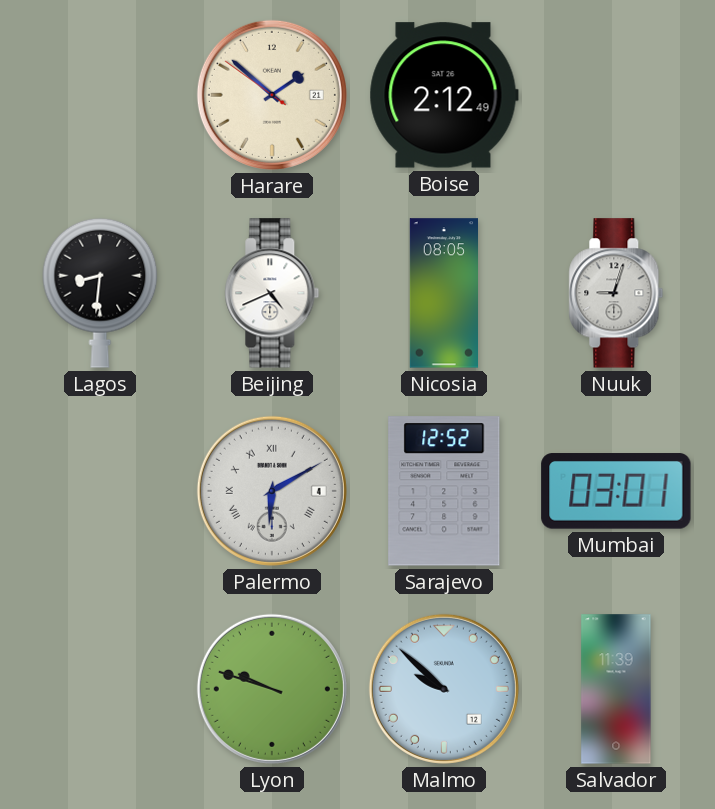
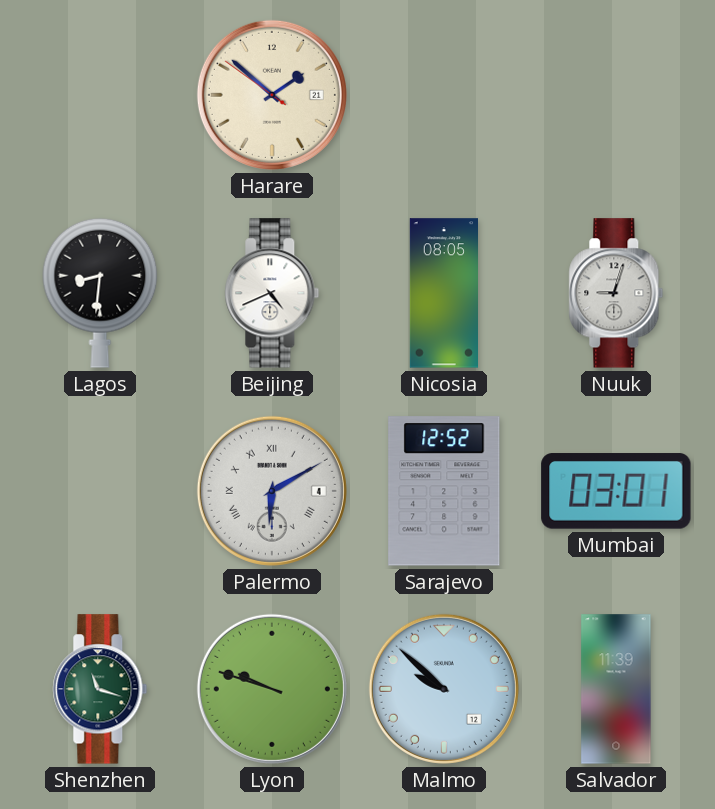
Boise: 2:12 -> none
Shenzhen: none -> 11:18
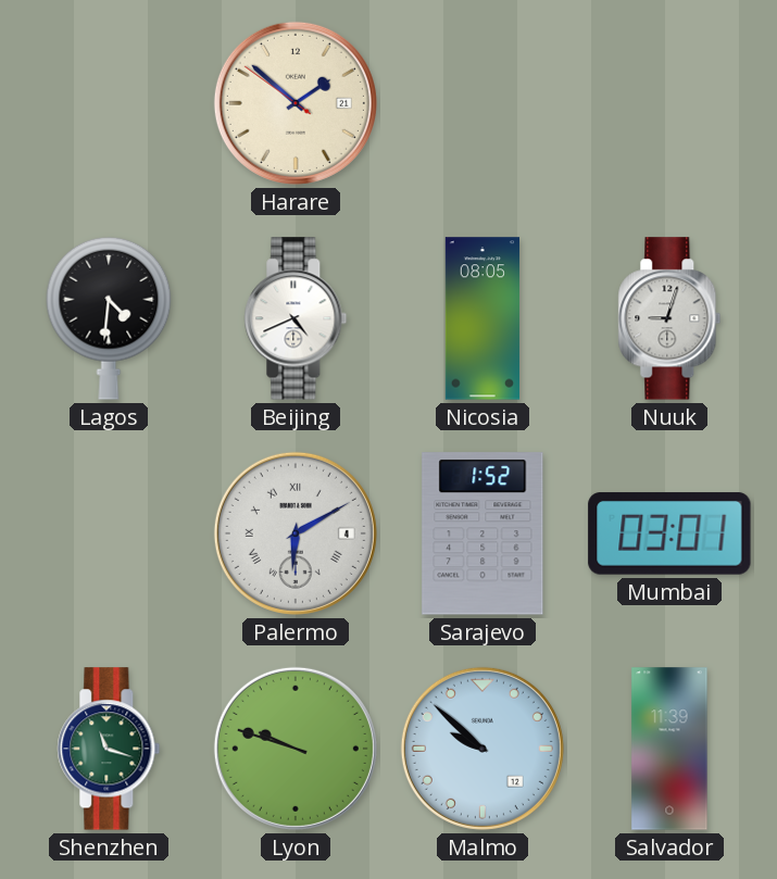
Lagos: 8:31 -> 4:31
Sarajevo: 12:52 -> 1:52
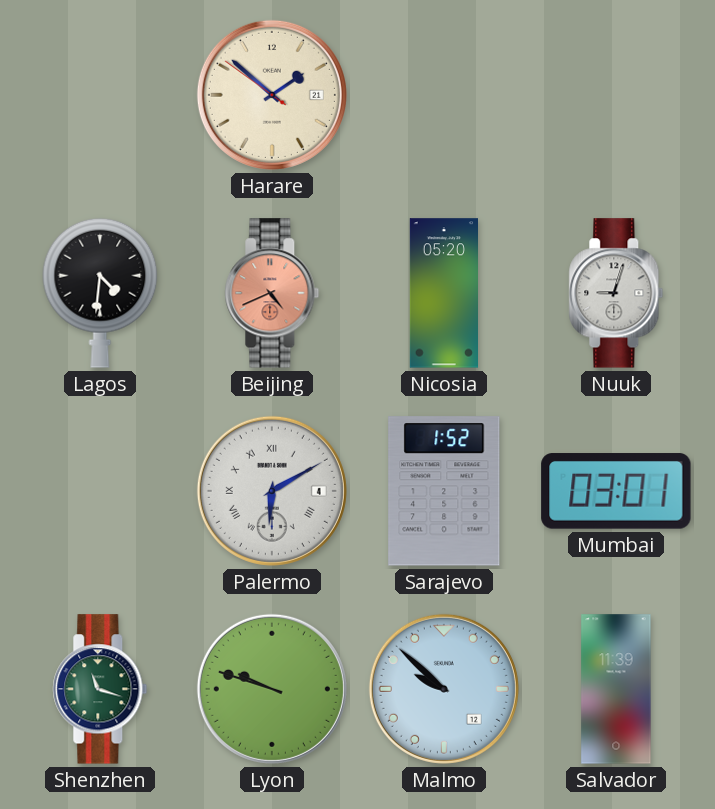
Beijing dial: white -> salmon
Nicosia: 08:05 -> 05:20
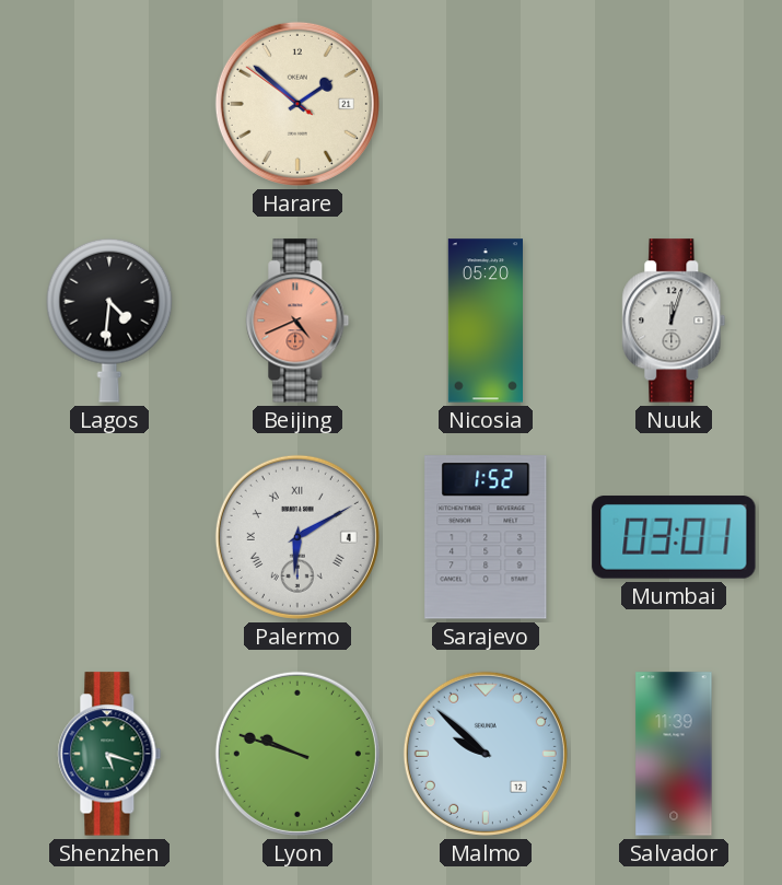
Nuuk: 9:03 -> 12:03
Shenzhen: 11:18 -> 5:18
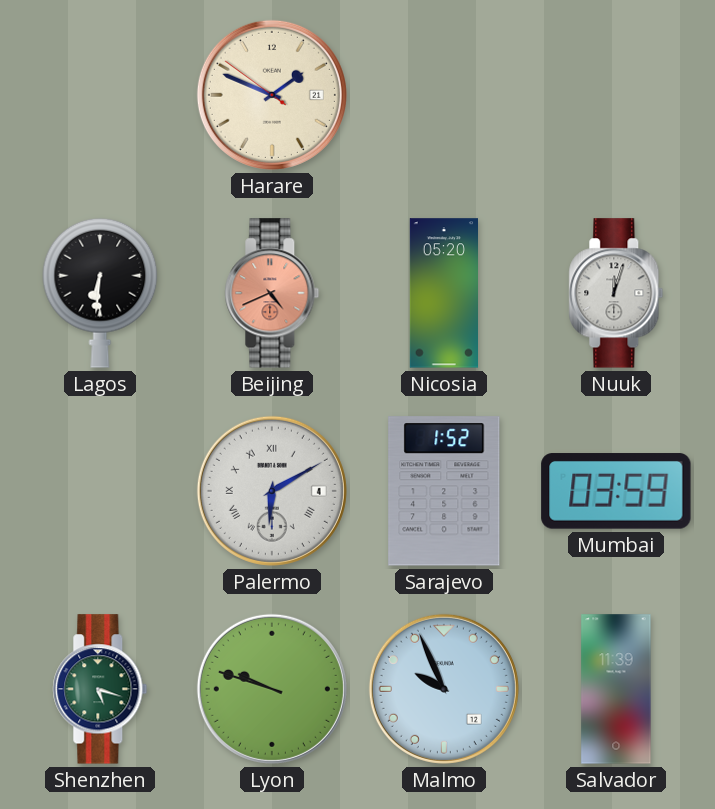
Harare: 1:51 -> 1:48
Lagos: 4:31 -> 6:31
Mumbai: 03:01 -> 03:59
Malmo: 9:52 -> 9:56
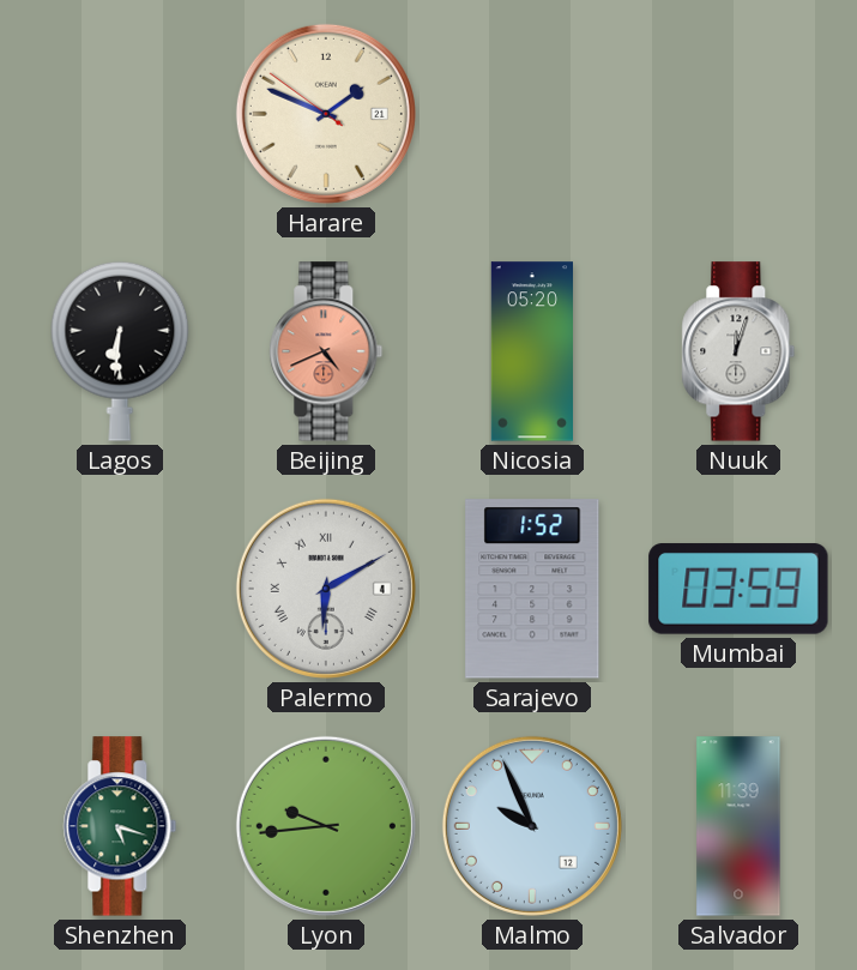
Lyon: 9:48 -> 9:44
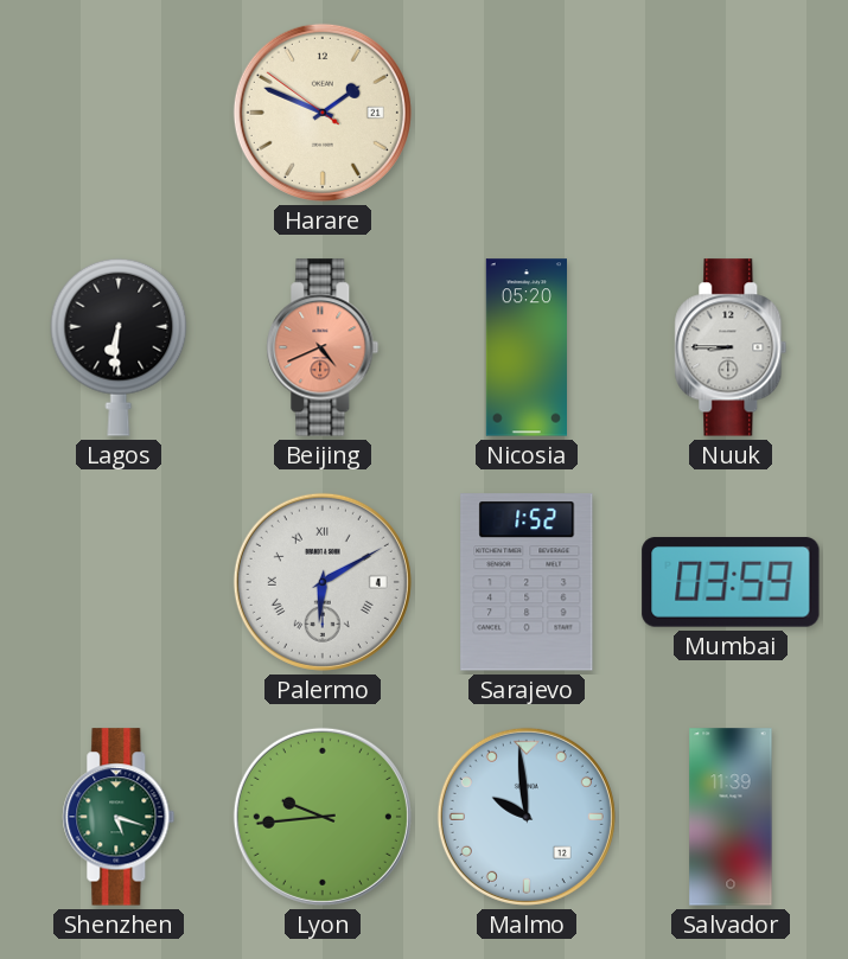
Nuuk: 12:03 -> 8:45
Malmo: 9:56 -> 9:59
